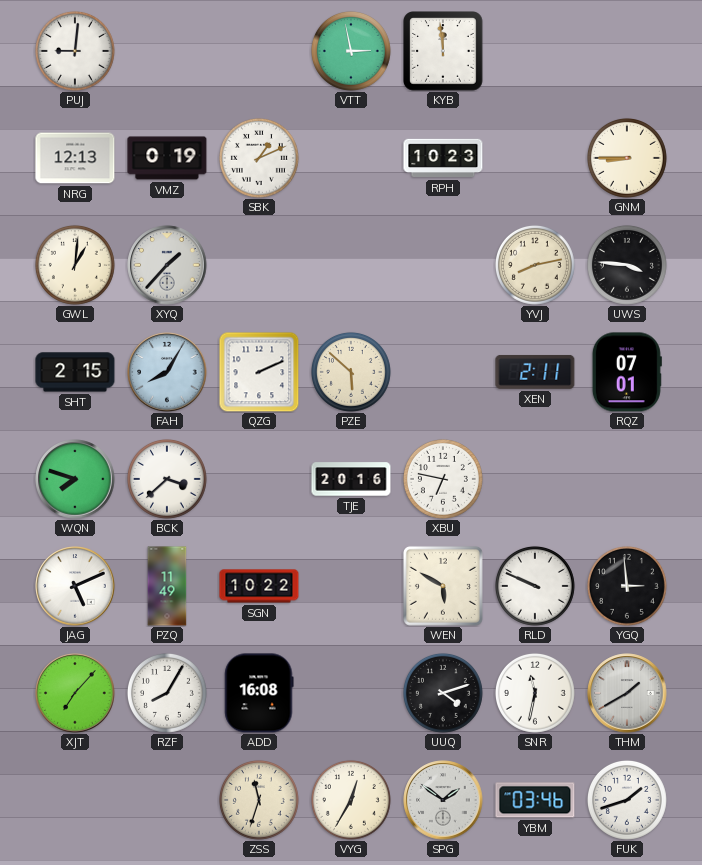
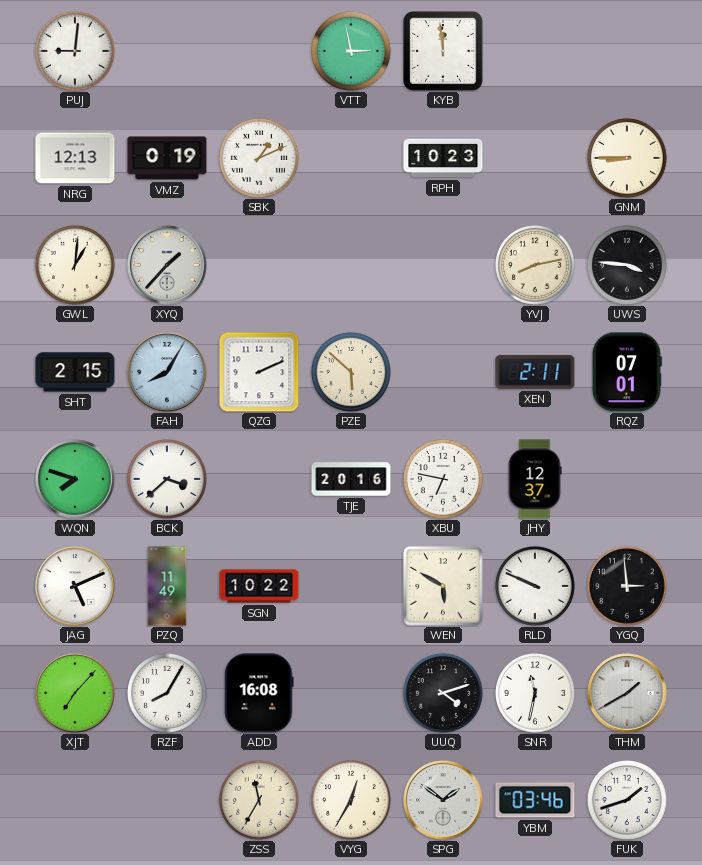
JHY: none -> 12:37
ZSS: 11:33 -> 11:35
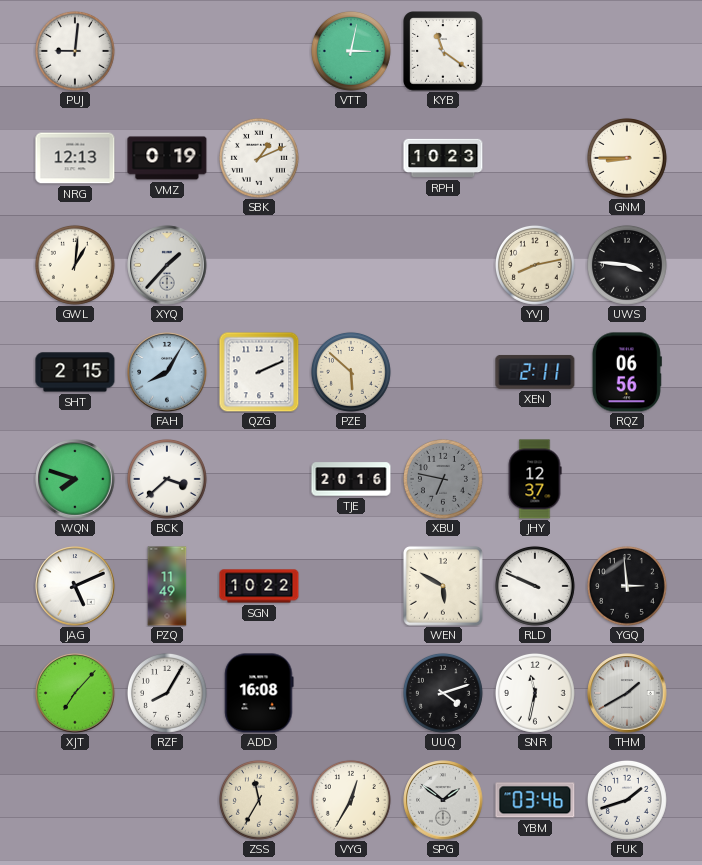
VTT: 2:58 -> 3:02
KYB: 11:59 -> 11:21
RQZ: 07:01 -> 06:56
XBU dial: white -> grey
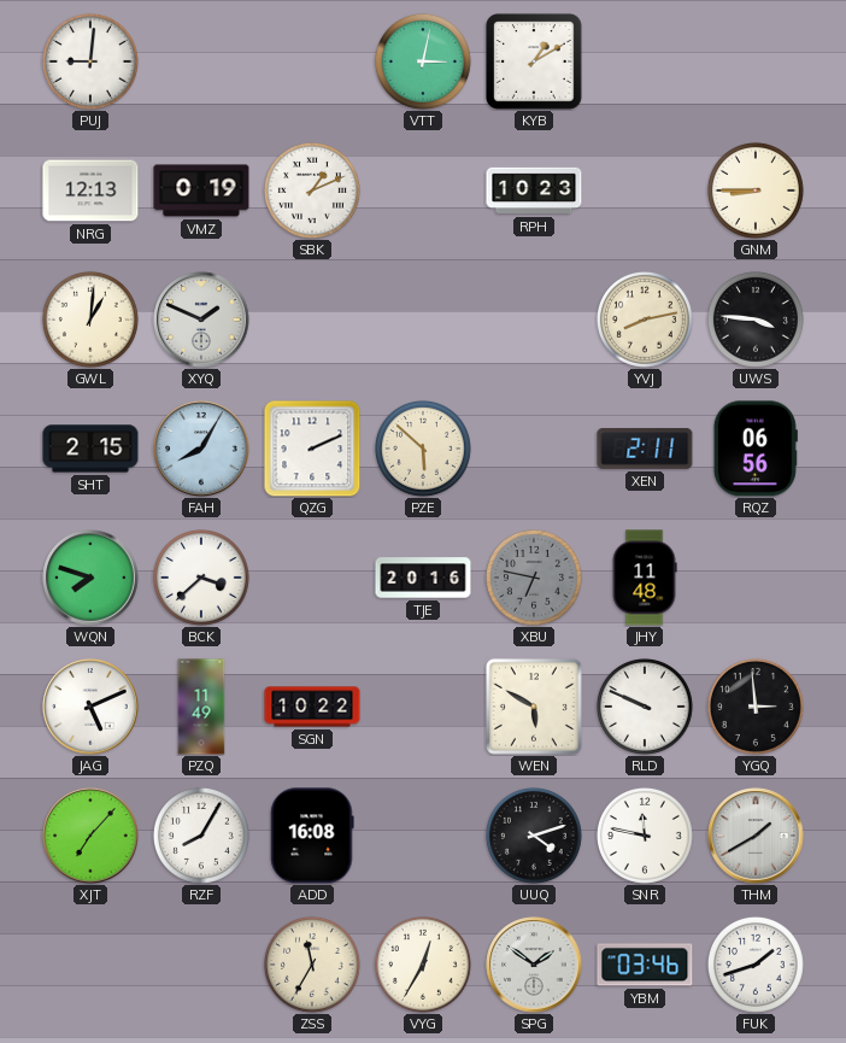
KYB: 11:21 -> 1:10
XYQ: 1:37 -> 1:49
JHY: 12:37 -> 11:48
SNR: 11:32 -> 11:47
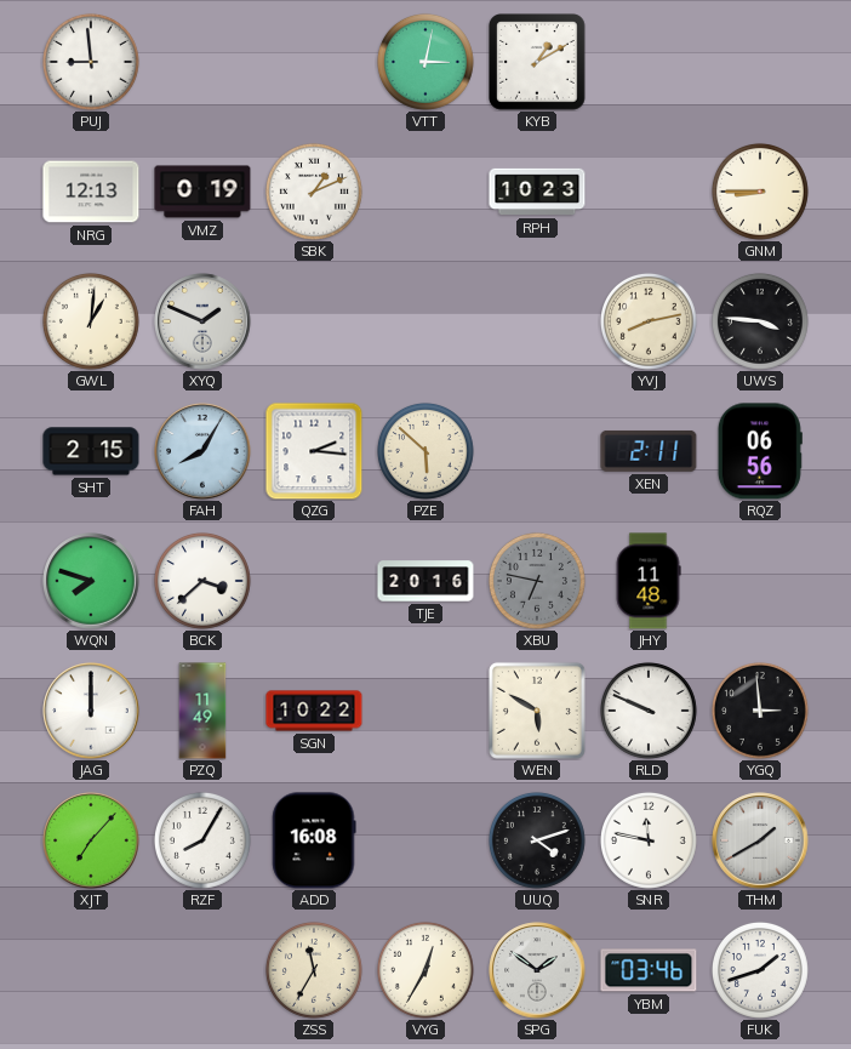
PUJ: 9:01 -> 8:59
QZG: 2:11 -> 2:16
JAG: 5:11 -> 12:00
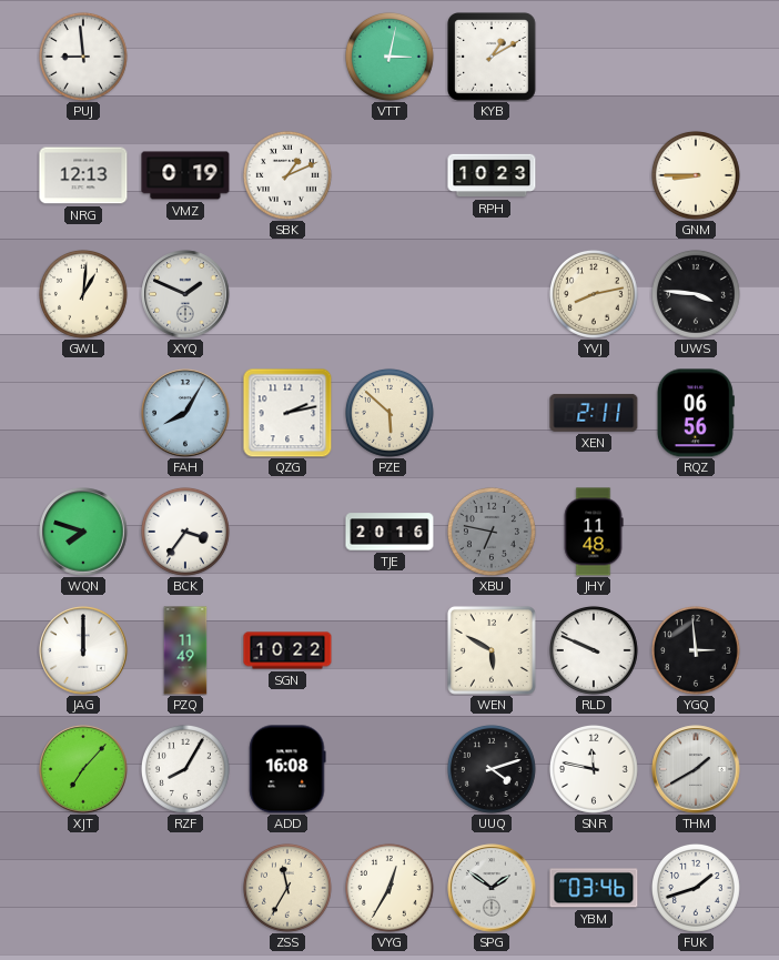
SHT: 2:15 -> none
QZG: 2:16 -> 2:13
BCK: 3:38 -> 3:36
